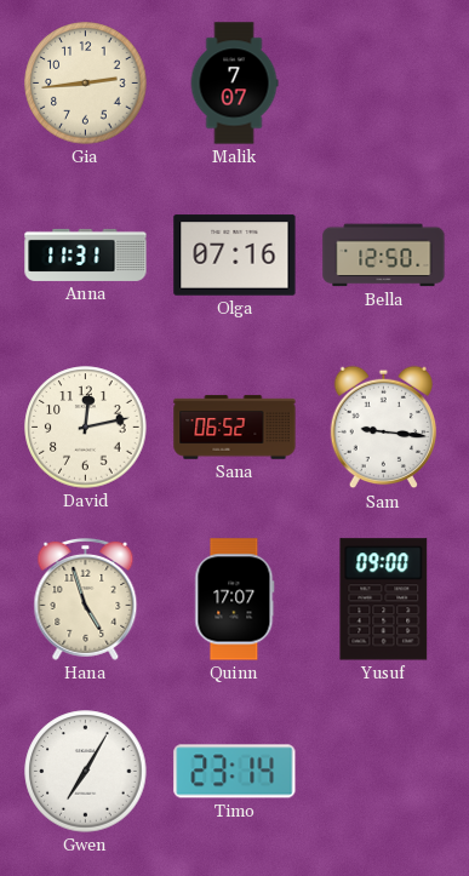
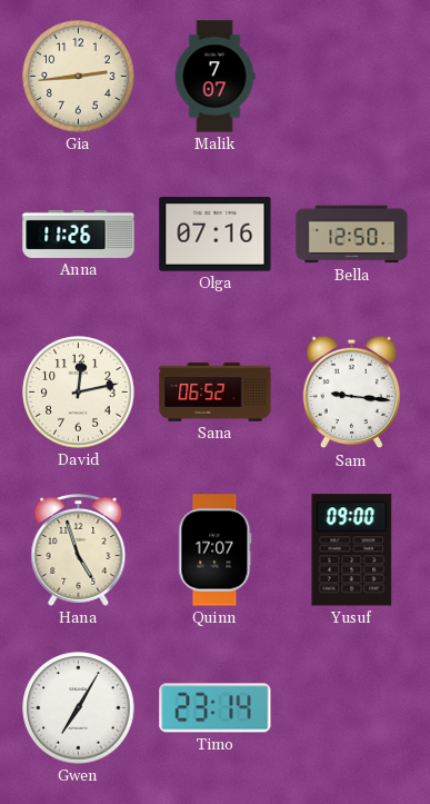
Anna: 11:31 -> 11:26
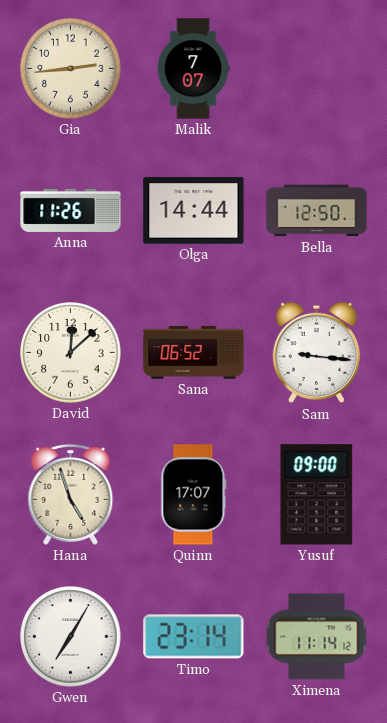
Olga: 07:16 -> 14:44
David: 12:13 -> 12:08
Ximena: none -> 11:14
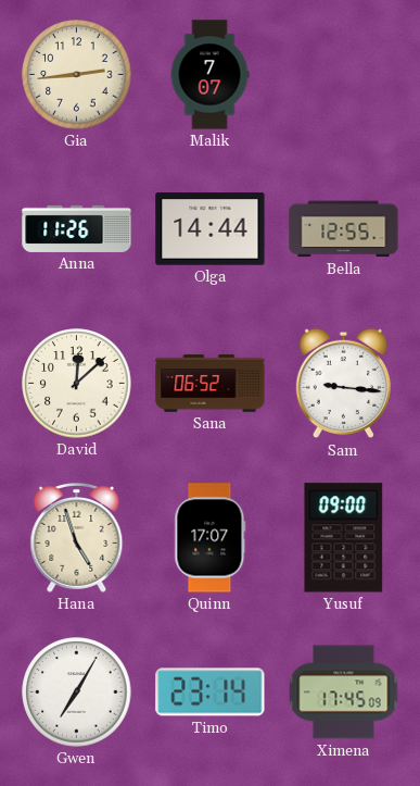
Bella: 12:50 -> 12:55
Ximena: 11:14 -> 17:45
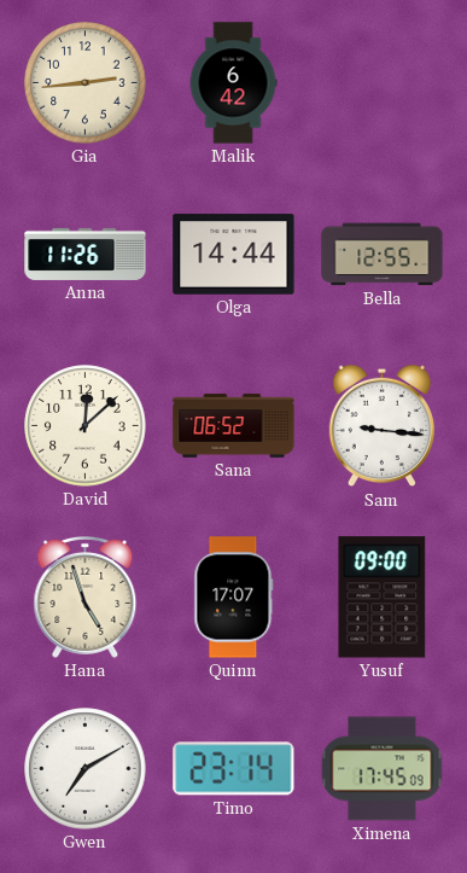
Malik: 7:07 -> 6:42
Gwen: 7:05 -> 7:10
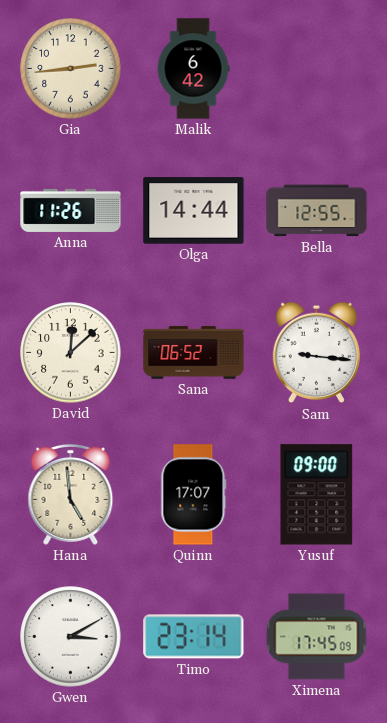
Hana: 4:57 -> 4:59
Gwen: 7:10 -> 3:10
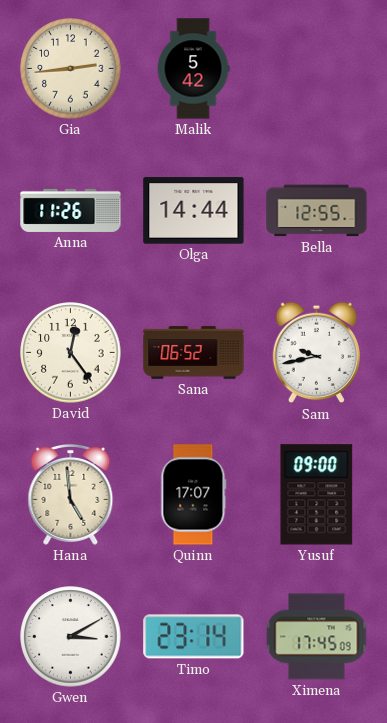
Malik: 6:42 -> 5:42
David: 12:08 -> 12:24
Sam: 9:16 -> 9:43
